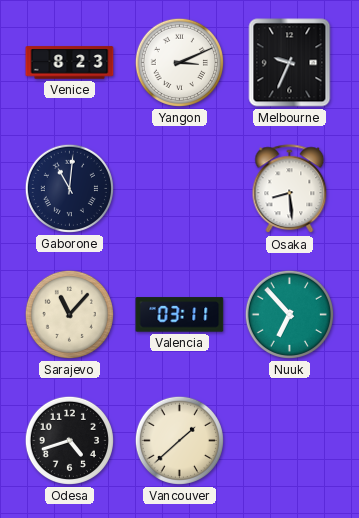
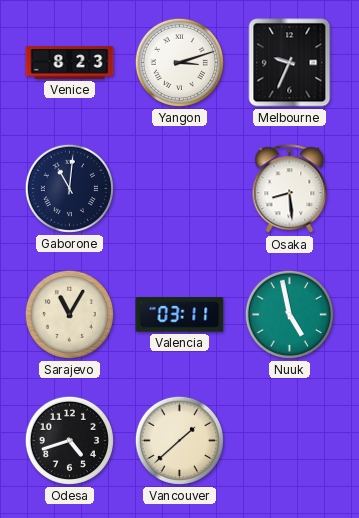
Yangon: 3:11 -> 3:12
Sarajevo: 11:07 -> 11:05
Nuuk: 6:53 -> 4:58
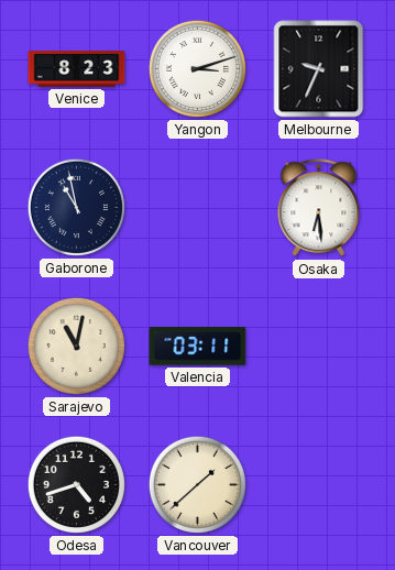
Gaborone: 11:01 -> 10:58
Osaka: 8:29 -> 6:29
Sarajevo: 11:05 -> 11:02
Nuuk: 4:58 -> none
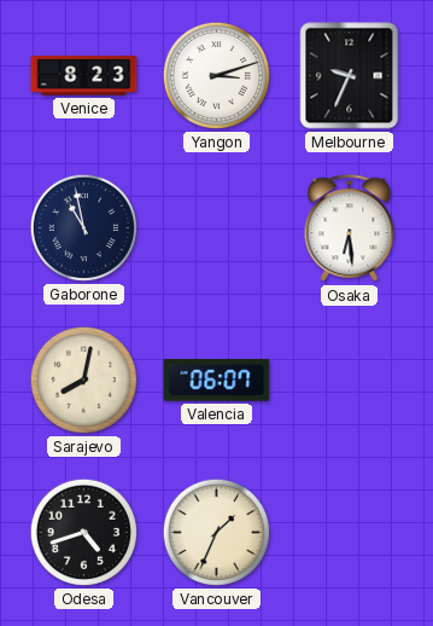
Sarajevo: 11:02 -> 8:02
Valencia: 03:11 -> 06:07
Vancouver: 1:38 -> 1:34
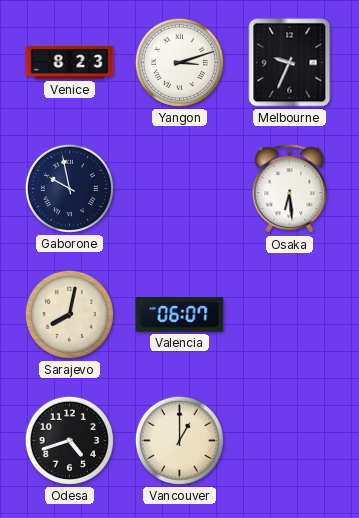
Gaborone: 10:58 -> 9:58
Vancouver: 1:34 -> 1:00
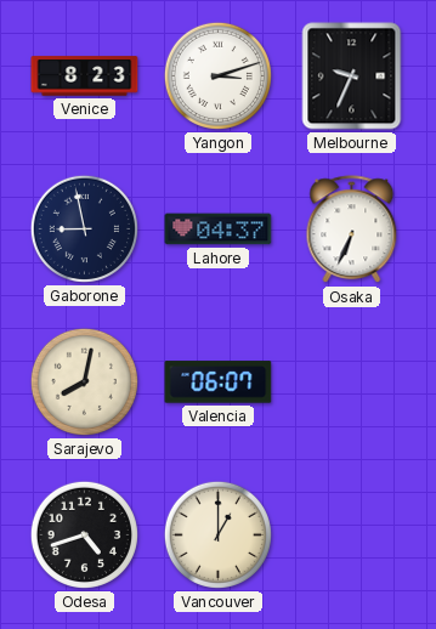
Gaborone: 9:58 -> 8:58
Lahore: none -> 04:37
Osaka: 6:29 -> 6:34
